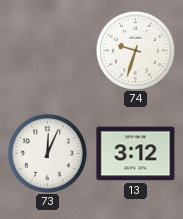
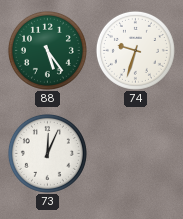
88: none -> 5:24
13: 3:12 -> none
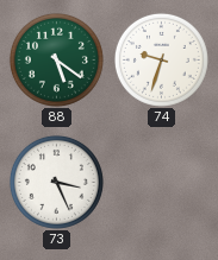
88: 5:24 -> 5:21
73: 12:04 -> 3:26
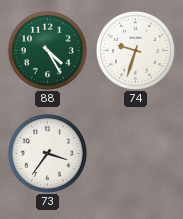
88: 5:21 -> 4:25
73: 3:26 -> 3:36
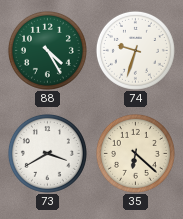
73: 3:36 -> 3:40
35: none -> 6:22
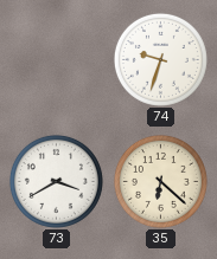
88: 4:25 -> none
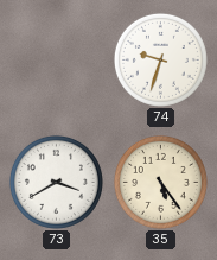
35: 6:22 -> 5:24
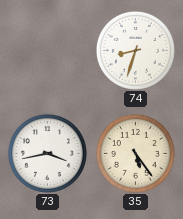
74: 9:33 -> 8:33
73: 3:40 -> 3:43
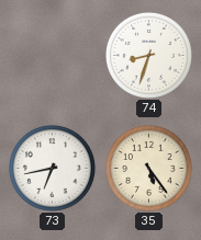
73: 3:43 -> 6:43
